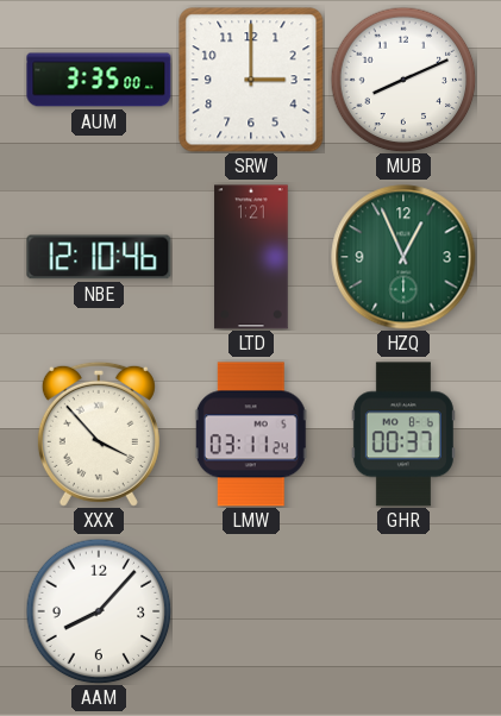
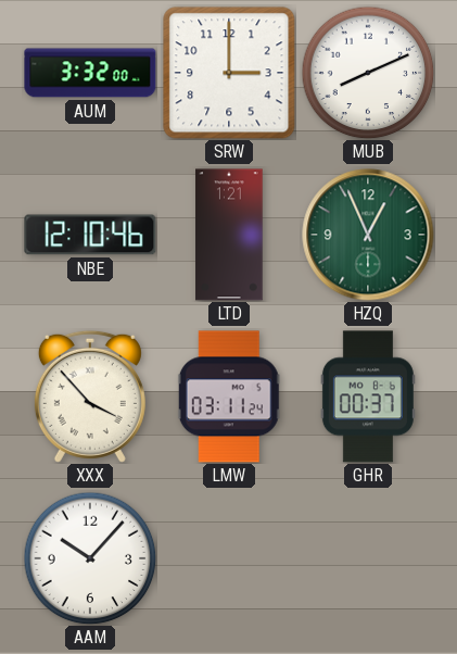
AUM: 3:35 -> 3:32
AAM: 8:07 -> 10:07
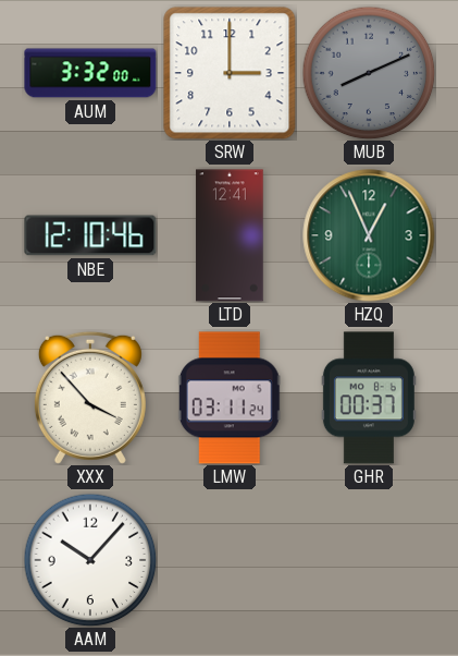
MUB dial: white -> grey
LTD: 1:21 -> 12:41
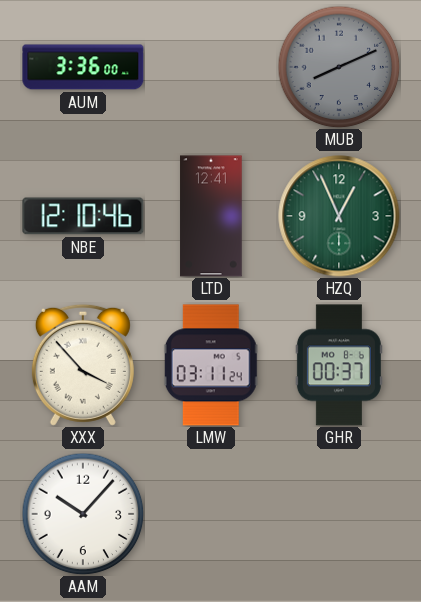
AUM: 3:32 -> 3:36
SRW: 3:00 -> none
